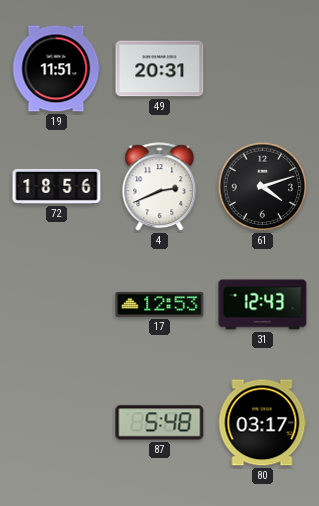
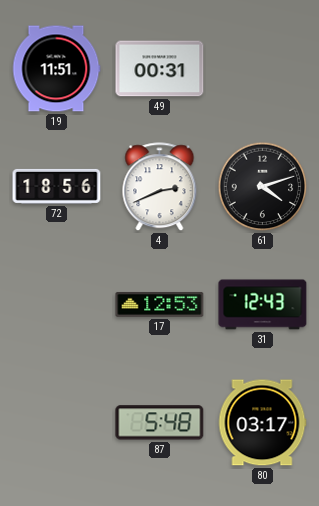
49: 20:31 -> 00:31
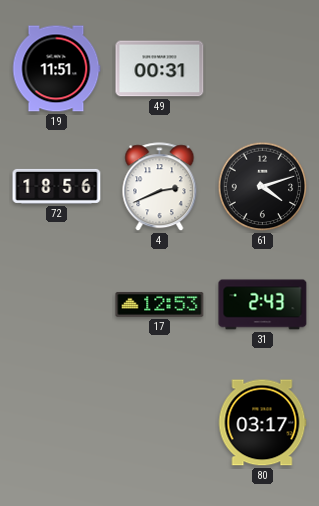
31: 12:43 -> 2:43
87: 5:48 -> none
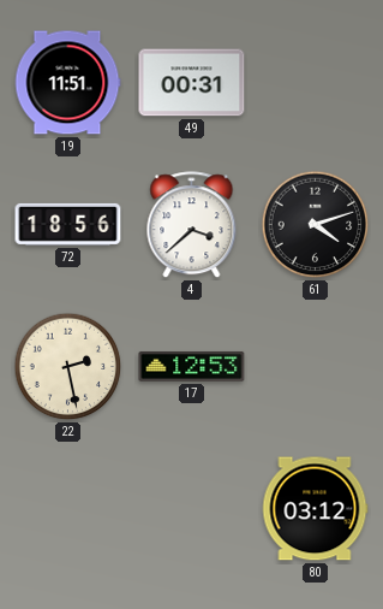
4: 2:41 -> 3:38
22: none -> 2:28
31: 2:43 -> none
80: 03:17 -> 03:12
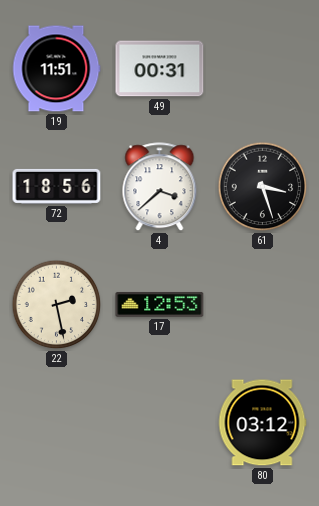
61: 4:12 -> 3:27
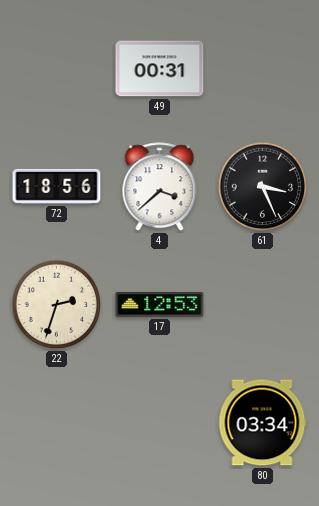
19: 11:51 -> none
61: 3:27 -> 3:26
22: 2:28 -> 2:33
80: 03:12 -> 03:34
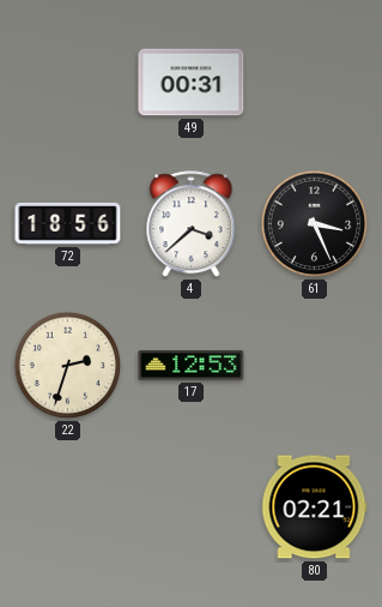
80: 03:34 -> 02:21
